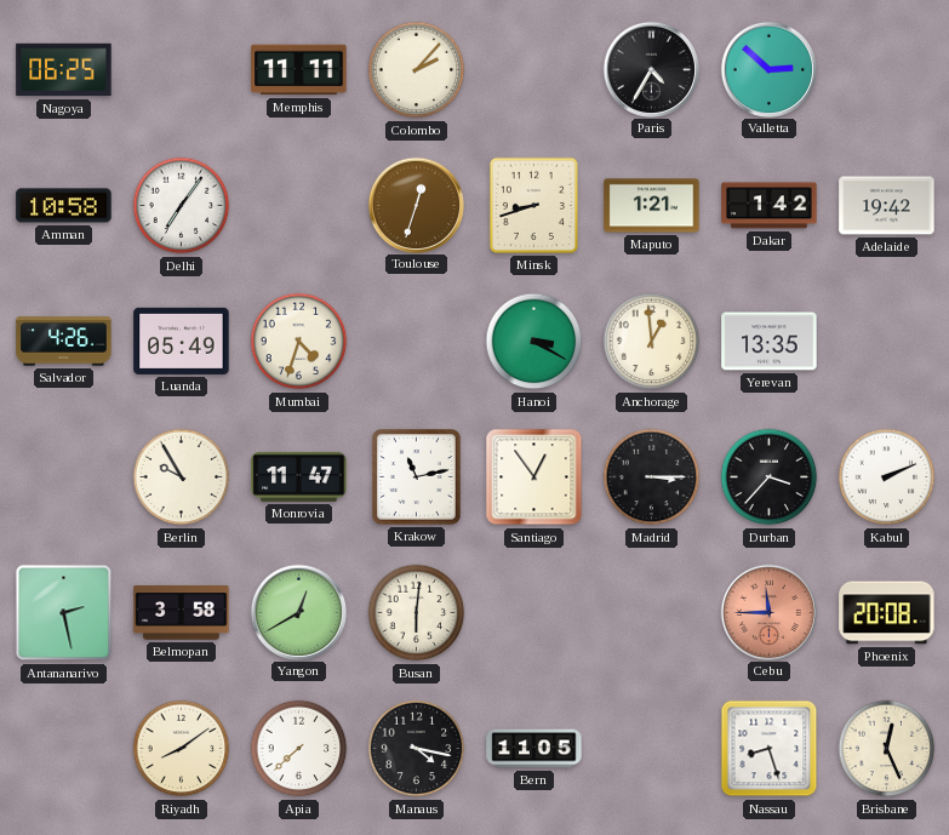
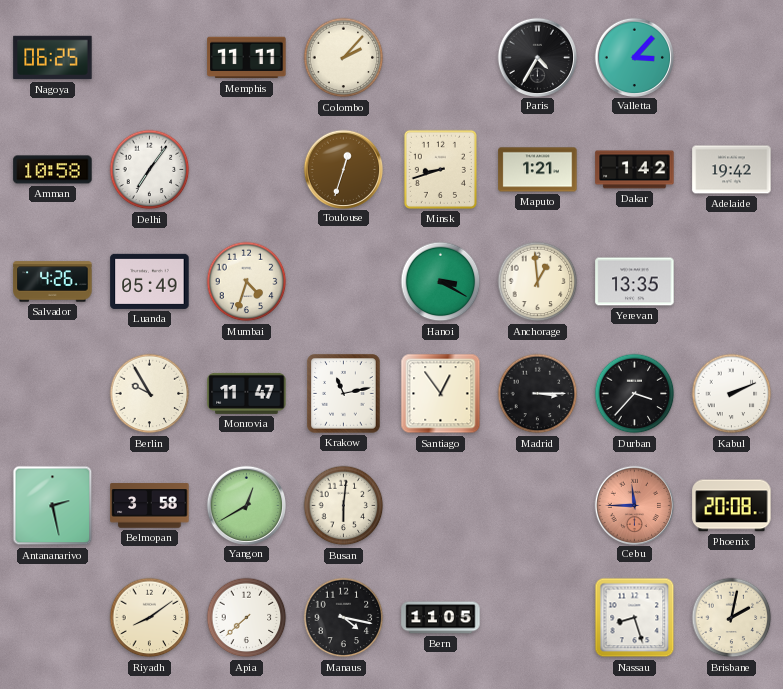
Valletta: 2:52 -> 3:07
Brisbane: 12:26 -> 2:02
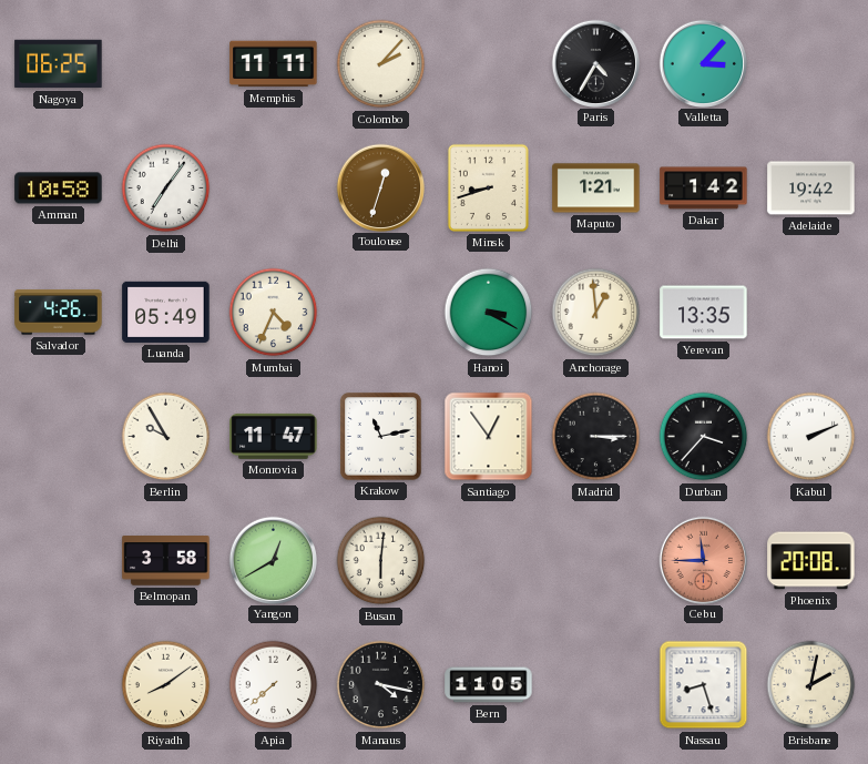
Mumbai: 4:33 -> 4:34
Antananarivo: 2:28 -> none
